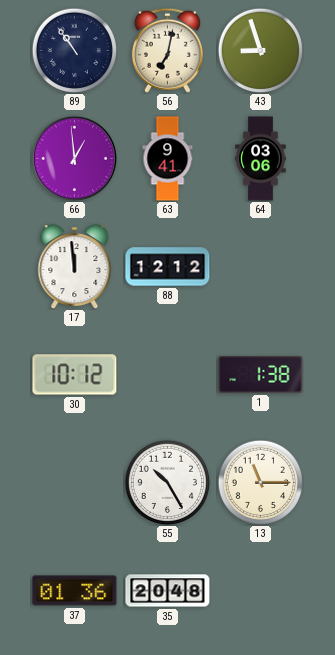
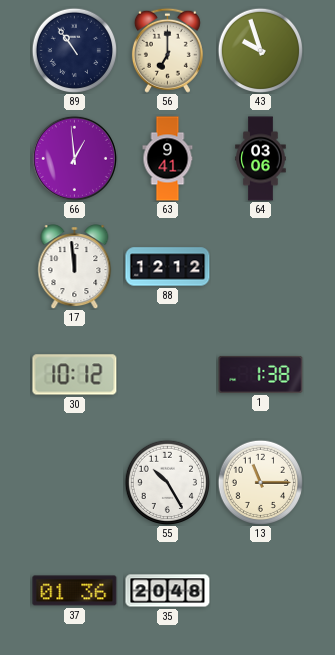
56: 7:02 -> 7:00
43: 8:57 -> 9:57
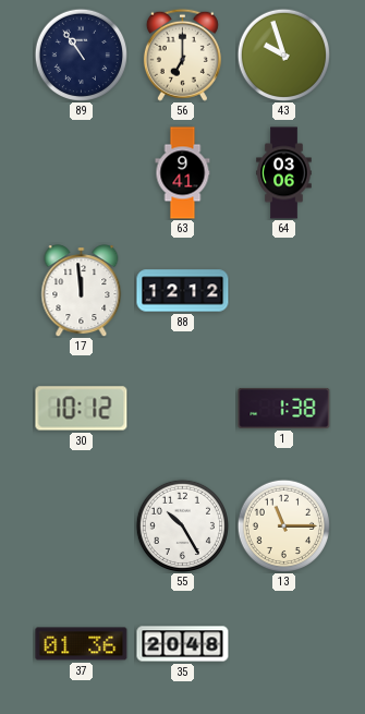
66: 12:59 -> none
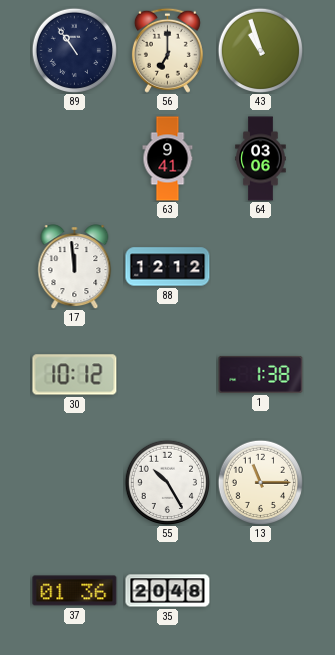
43: 9:57 -> 10:57
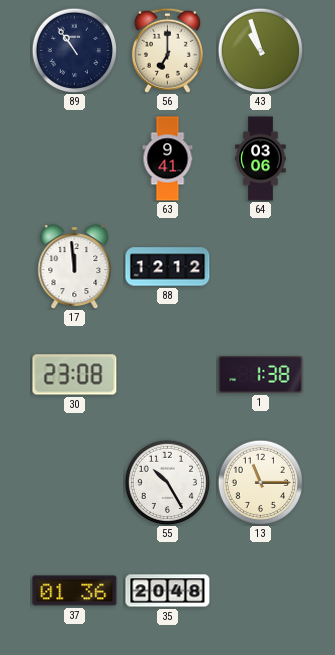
30: 10:12 -> 23:08
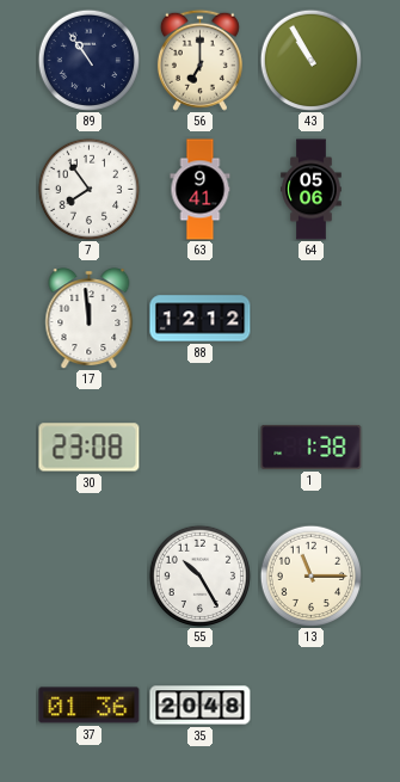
43: 10:57 -> 10:55
7: none -> 7:54
64: 03:06 -> 05:06
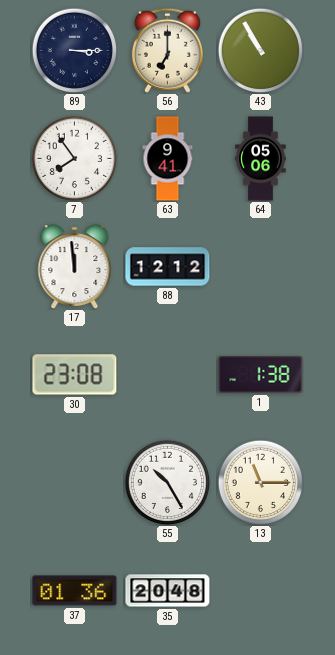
89: 10:54 -> 3:15
